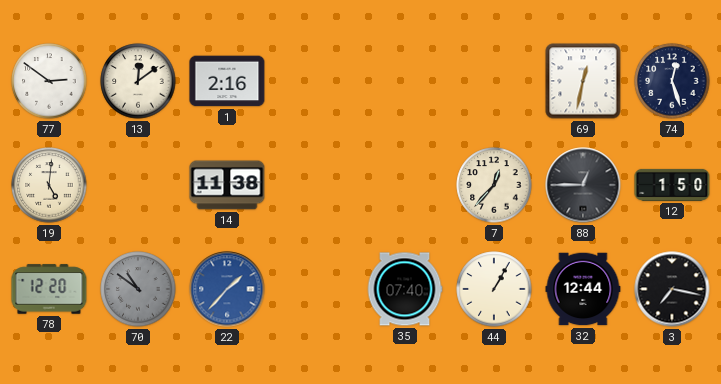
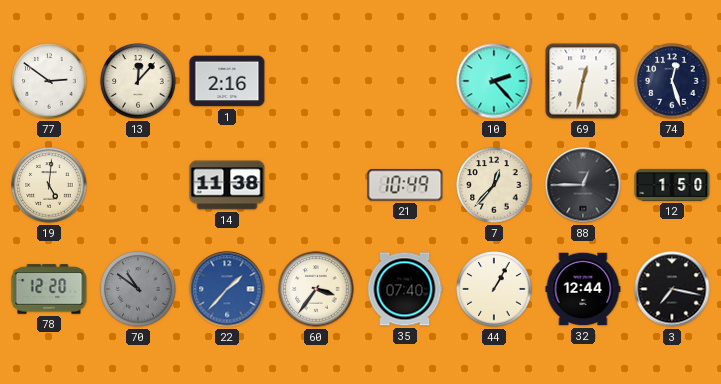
13: 12:09 -> 12:07
10: none -> 2:23
21: none -> 10:49
60: none -> 3:36
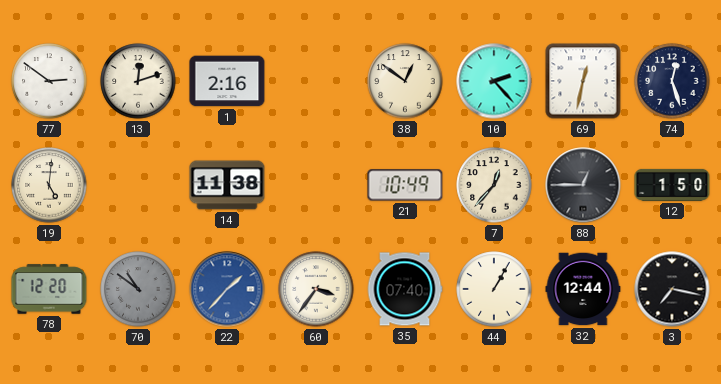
13: 12:07 -> 12:12
38: none -> 12:51
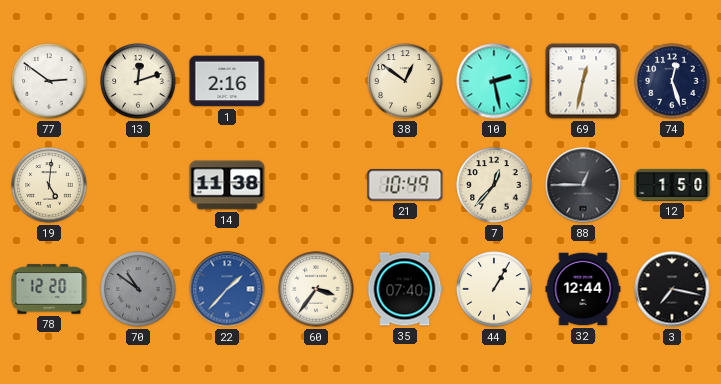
10: 2:23 -> 2:28
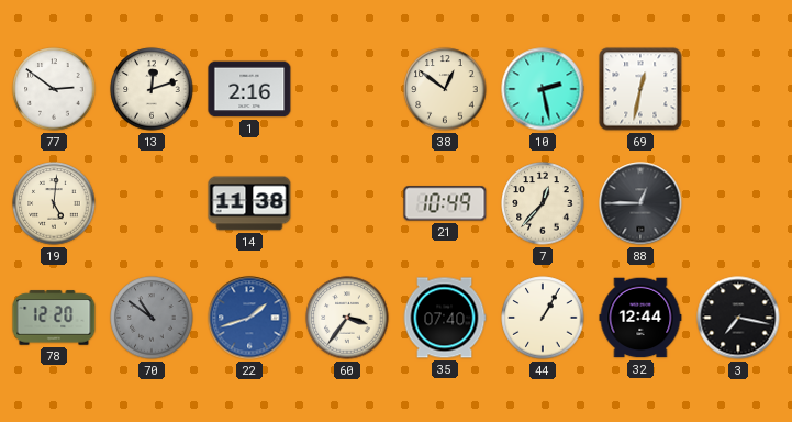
74: 12:27 -> none
12: 1:50 -> none
22: 1:37 -> 1:42
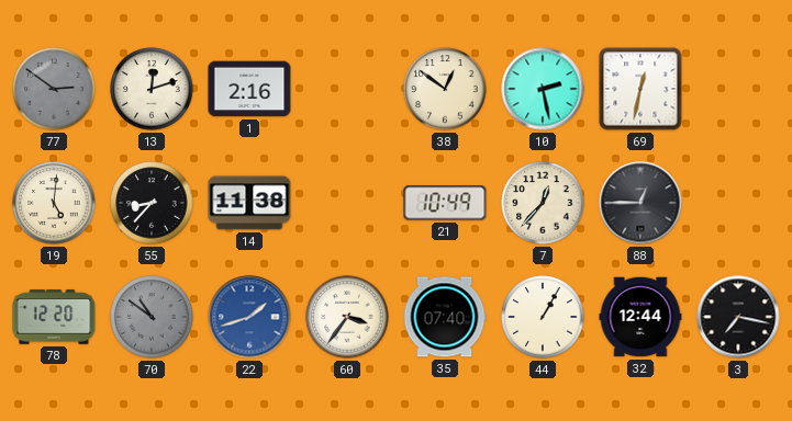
77 dial: white -> grey
55: none -> 8:37
